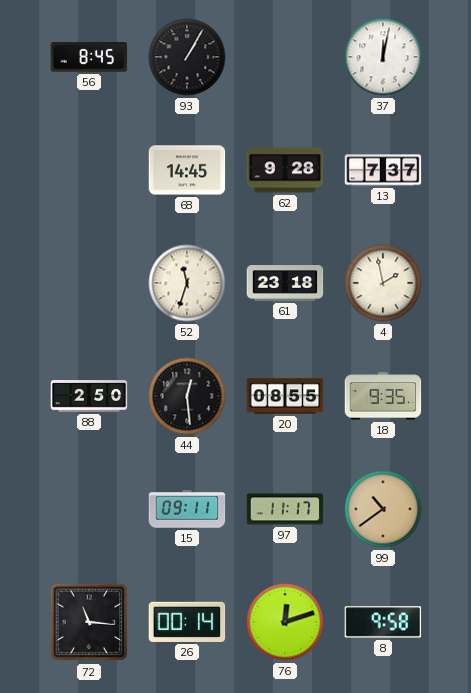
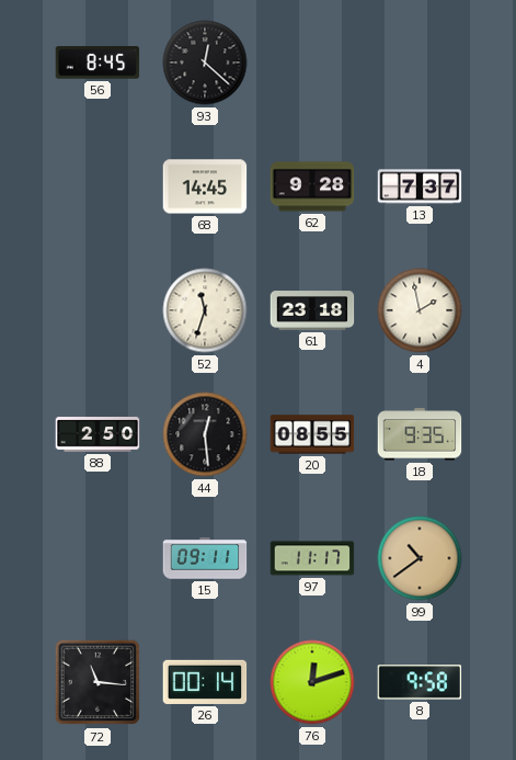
93: 1:05 -> 12:22
37: 12:02 -> none
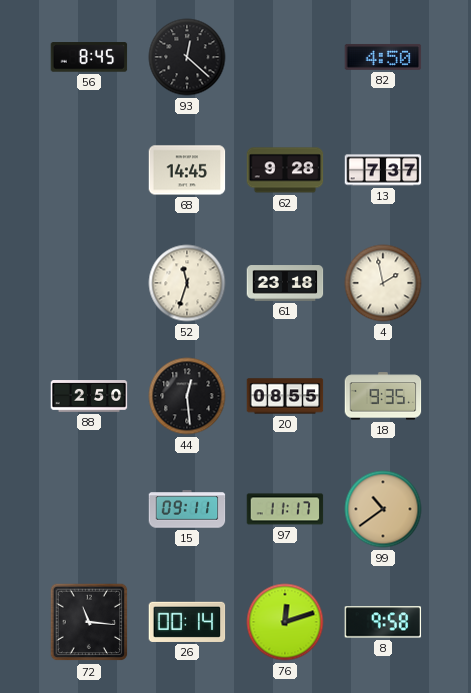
82: none -> 4:50
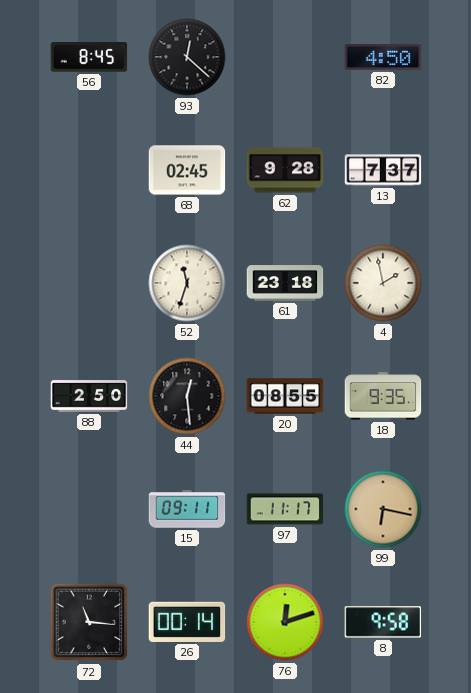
68: 14:45 -> 02:45
99: 10:39 -> 6:17
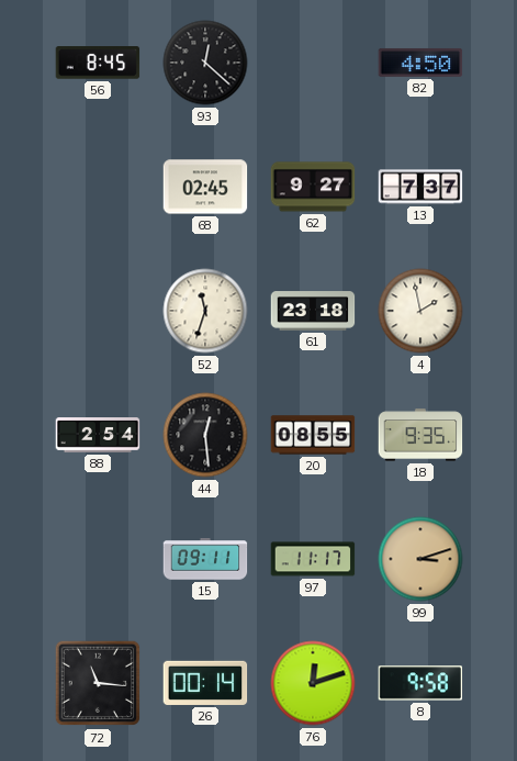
62: 9:28 -> 9:27
88: 2:50 -> 2:54
99: 6:17 -> 3:12
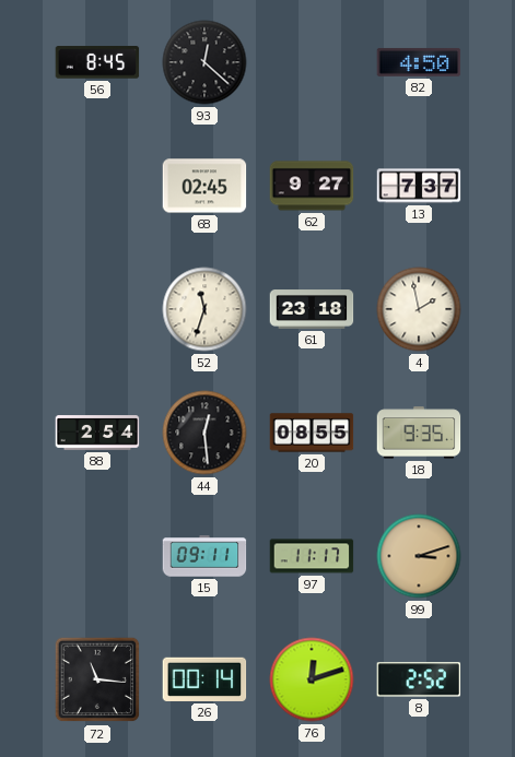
8: 9:58 -> 2:52
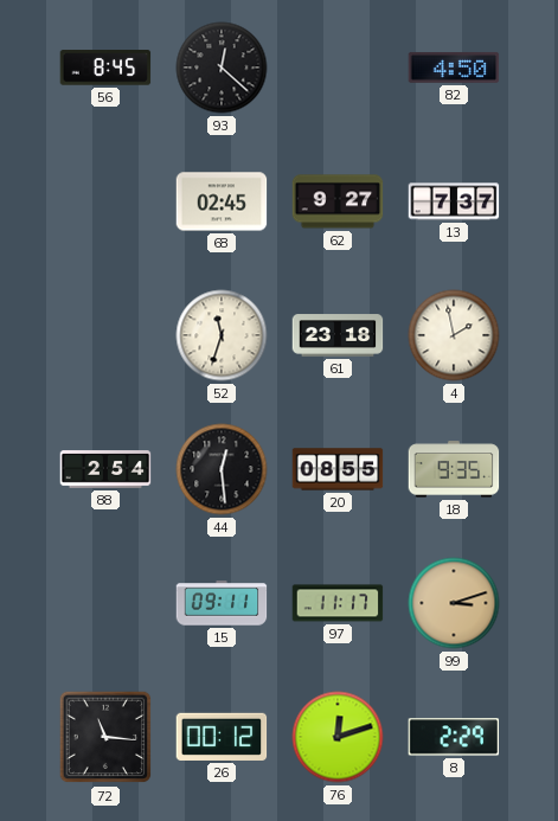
26: 00:14 -> 00:12
8: 2:52 -> 2:29
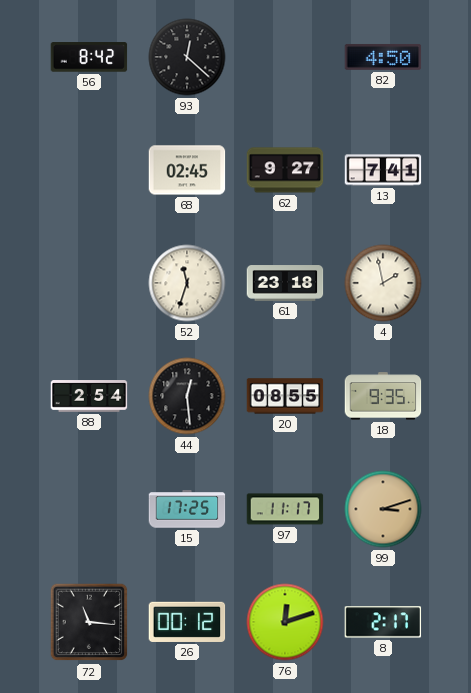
56: 8:45 -> 8:42
13: 7:37 -> 7:41
15: 09:11 -> 17:25
8: 2:29 -> 2:17
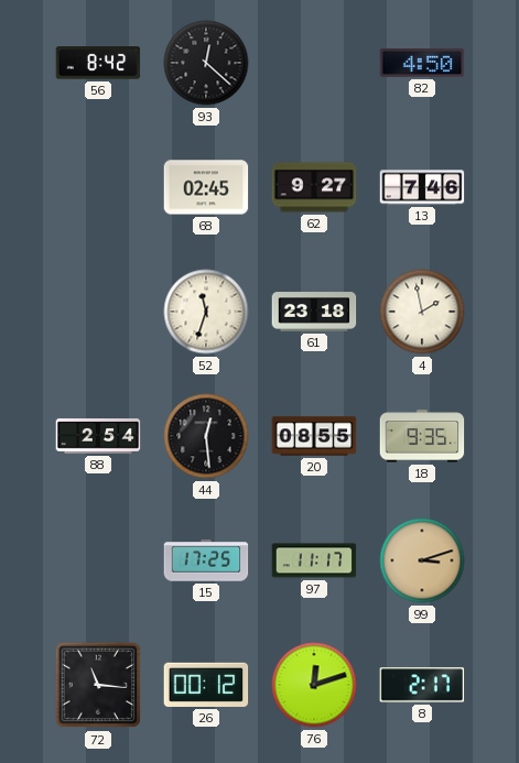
13: 7:41 -> 7:46
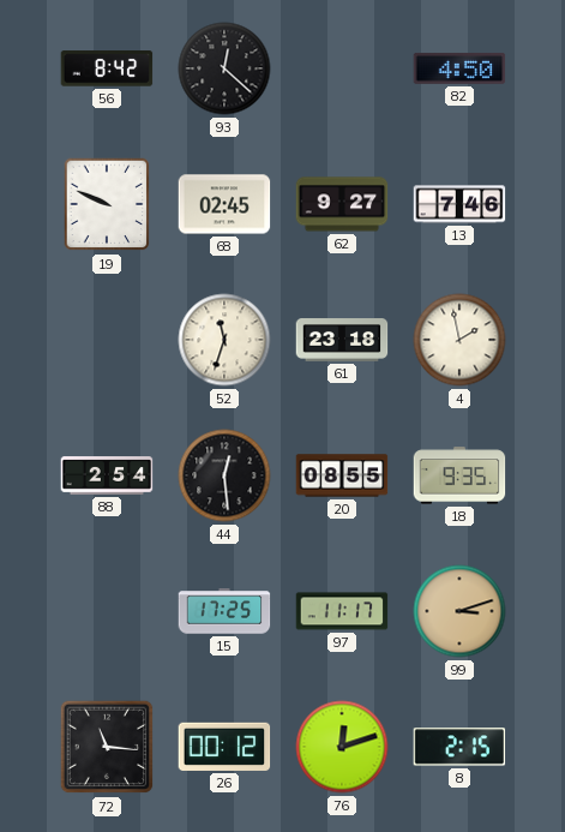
19: none -> 9:49
8: 2:17 -> 2:15
